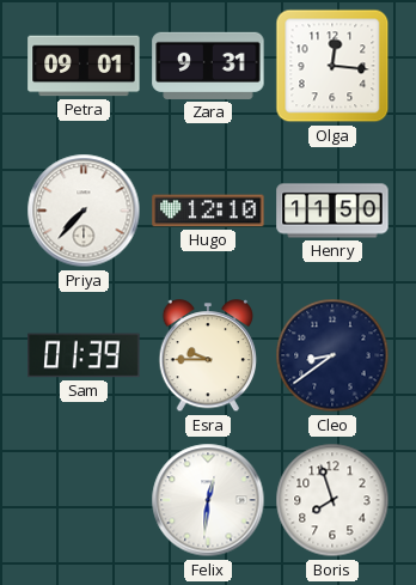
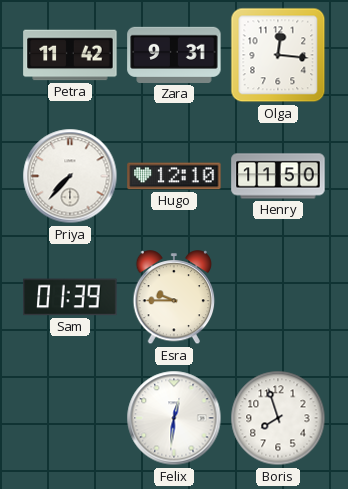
Petra: 09:01 -> 11:42
Cleo: 8:39 -> none
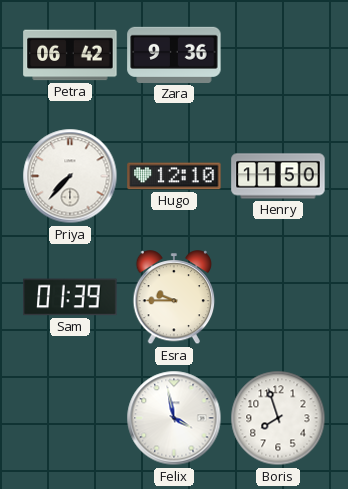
Petra: 11:42 -> 06:42
Zara: 9:31 -> 9:36
Olga: 12:16 -> none
Felix: 12:31 -> 3:58
